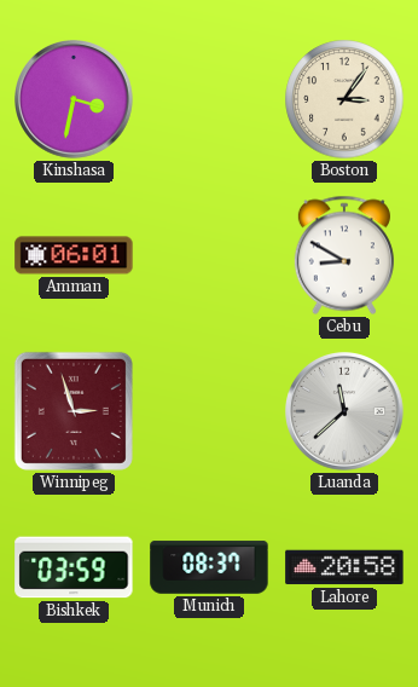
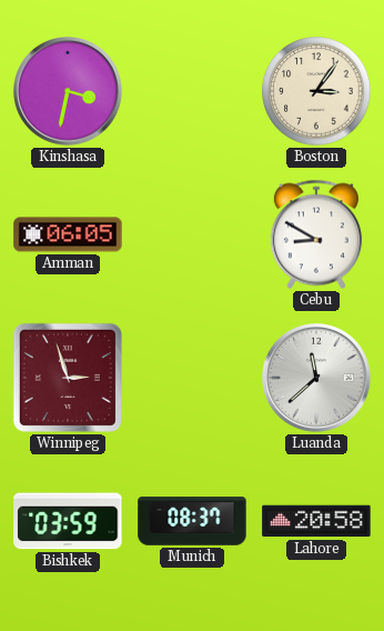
Amman: 06:01 -> 06:05
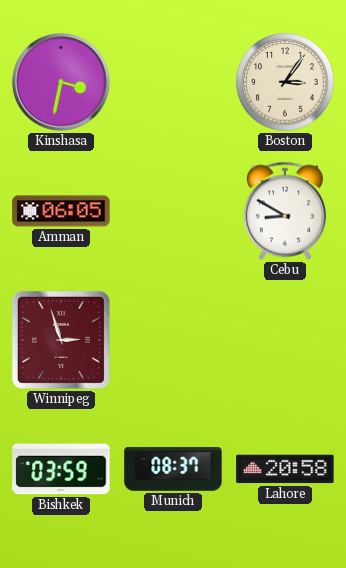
Luanda: 11:38 -> none
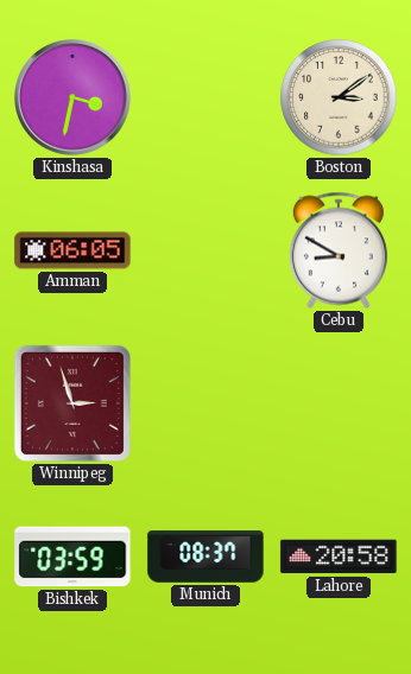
Boston: 3:06 -> 3:09
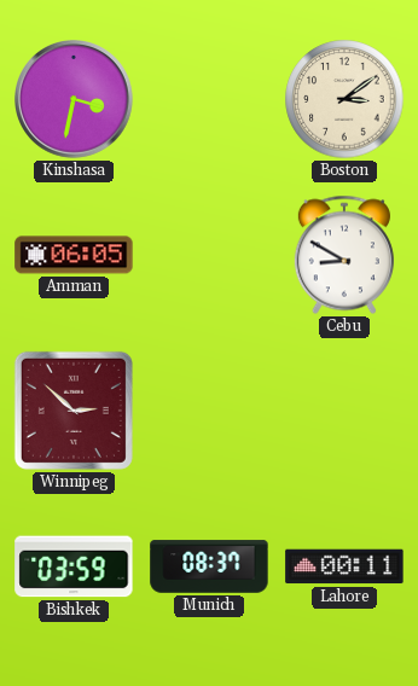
Winnipeg: 2:57 -> 2:52
Lahore: 20:58 -> 00:11
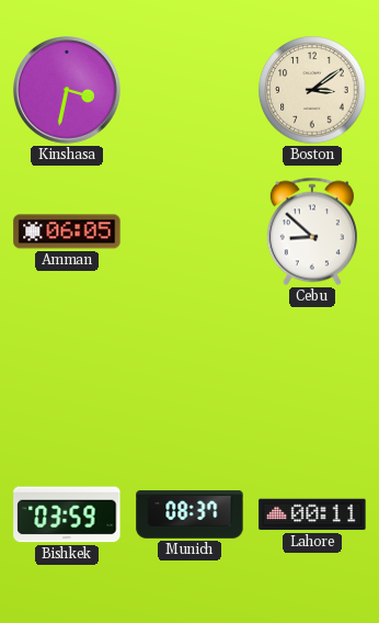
Cebu: 8:50 -> 8:52
Winnipeg: 2:52 -> none
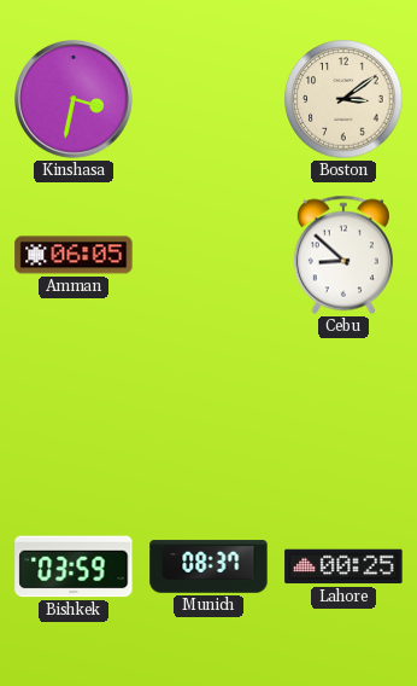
Lahore: 00:11 -> 00:25
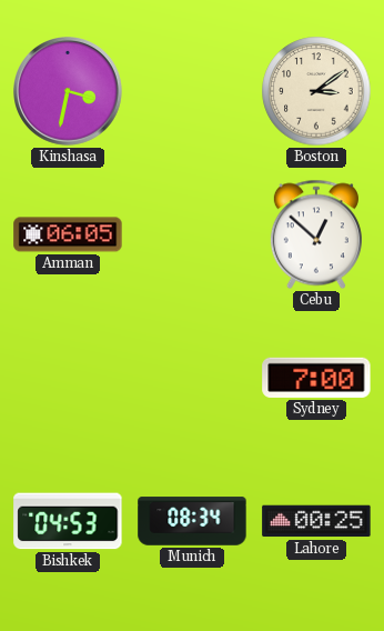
Cebu: 8:52 -> 12:52
Sydney: none -> 7:00
Bishkek: 03:59 -> 04:53
Munich: 08:37 -> 08:34
